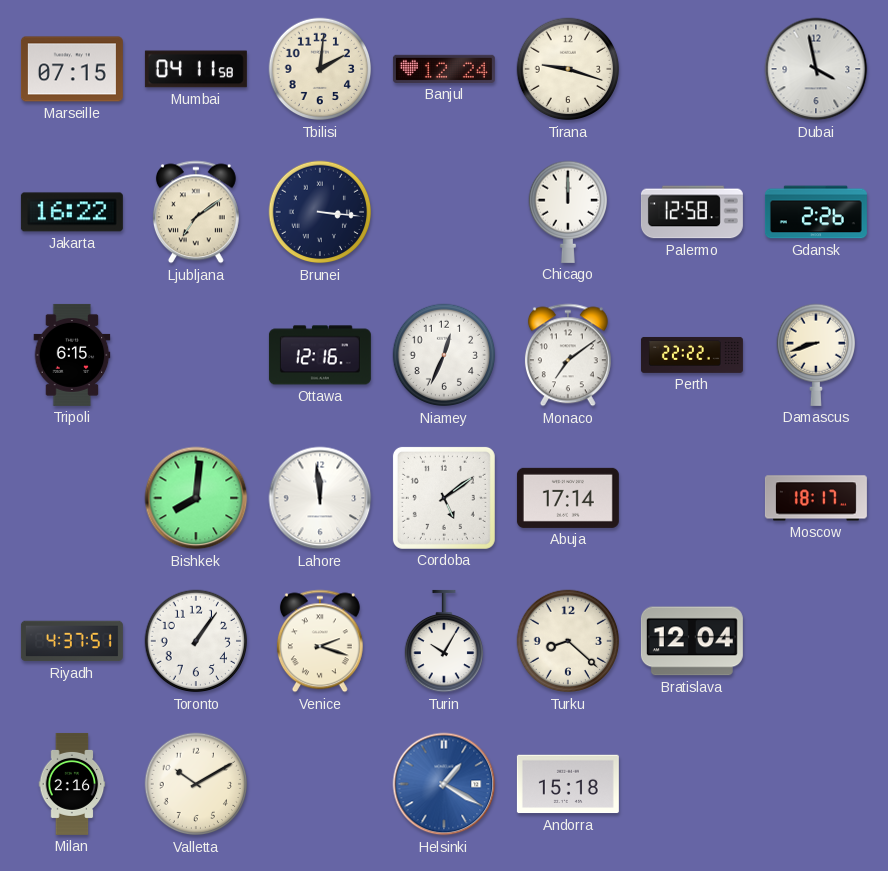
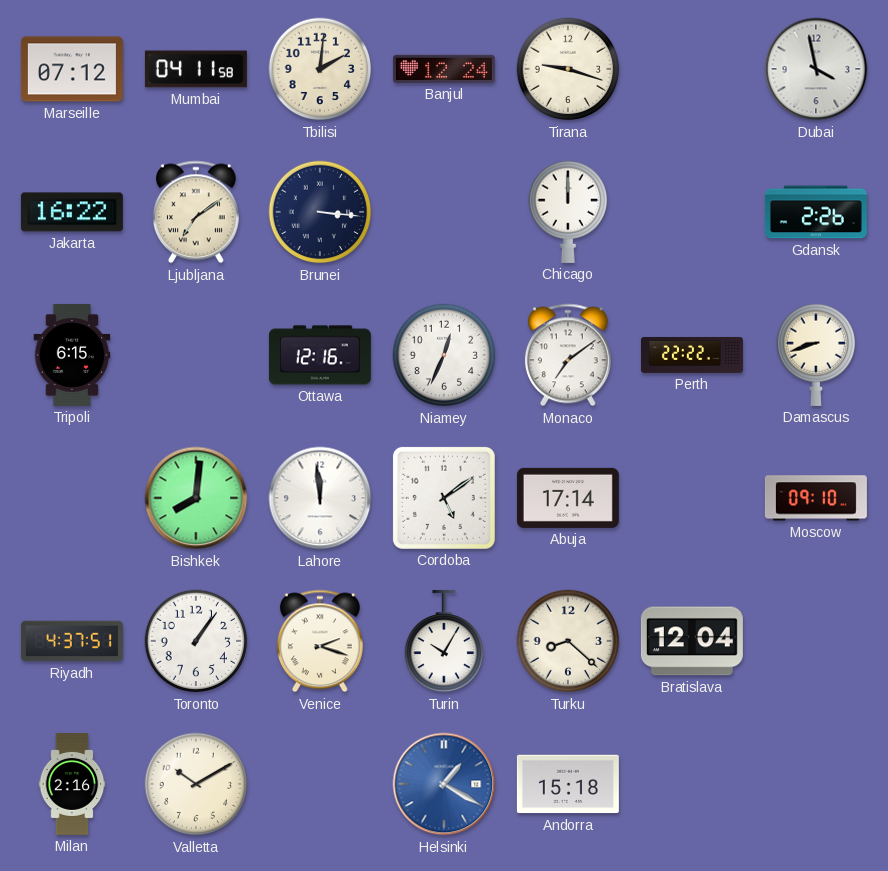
Marseille: 07:15 -> 07:12
Palermo: 12:58 -> none
Moscow: 18:17 -> 09:10
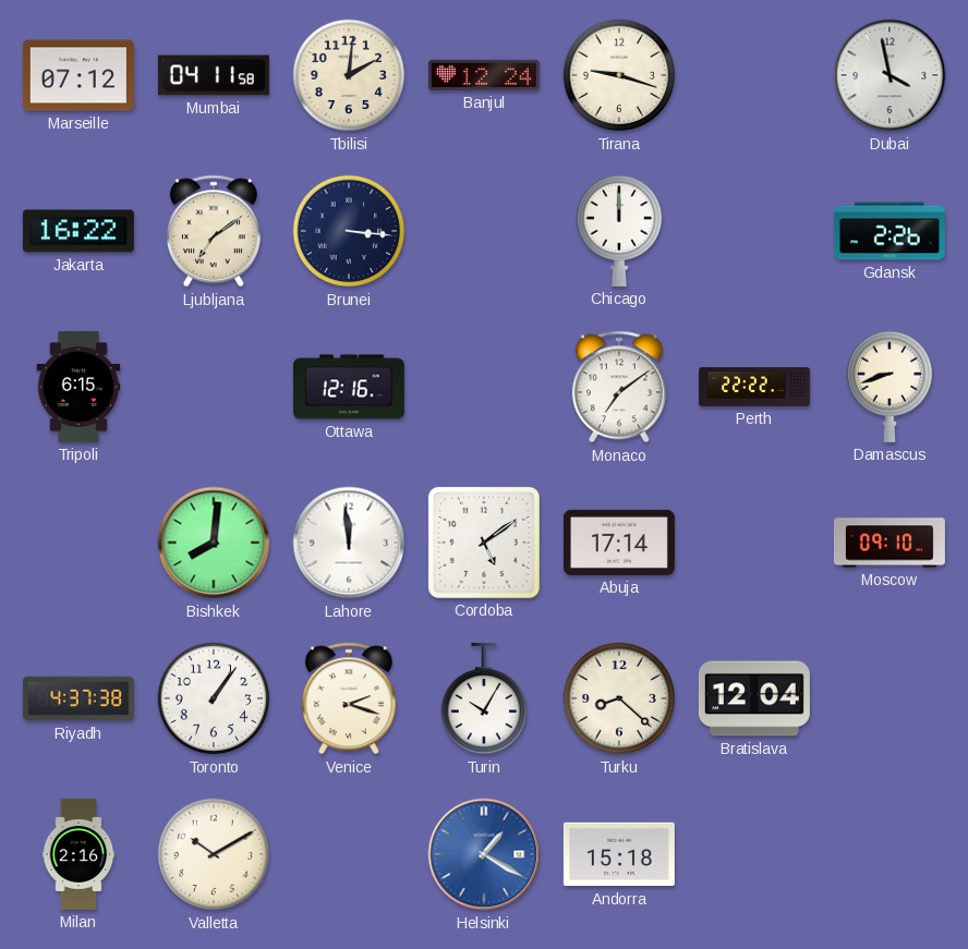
Niamey: 12:34 -> none
Riyadh: 4:37:51 -> 4:37:38
